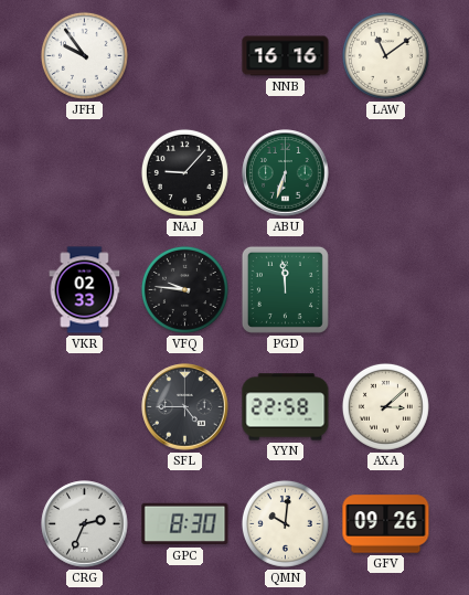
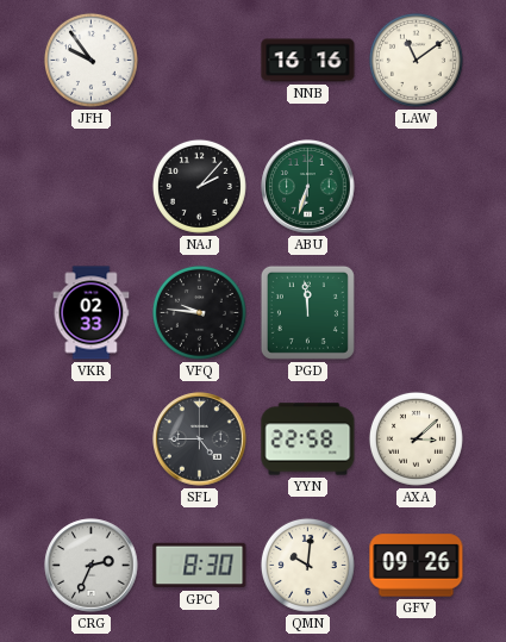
NAJ: 9:07 -> 2:07
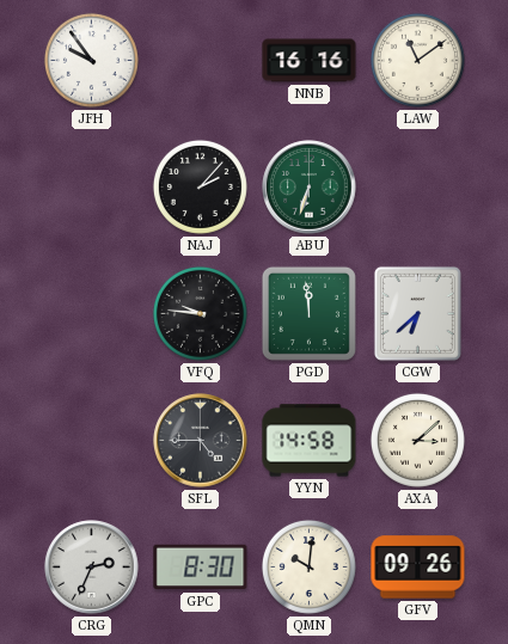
VKR: 02:33 -> none
CGW: none -> 6:38
YYN: 22:58 -> 14:58
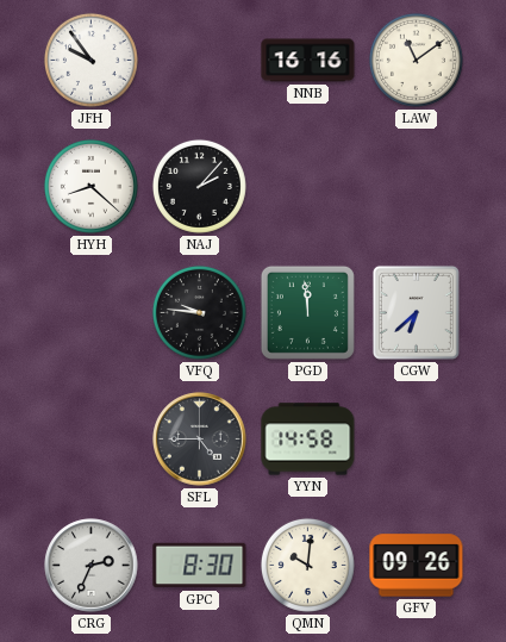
HYH: none -> 8:22
ABU: 6:33 -> none
AXA: 3:08 -> none
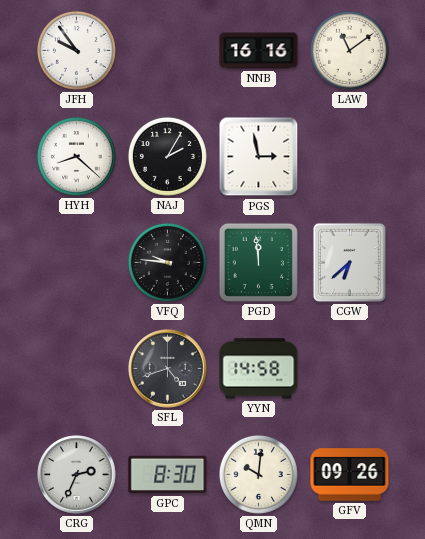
NAJ: 2:07 -> 2:05
PGS: none -> 2:58
SFL: 4:45 -> 4:42
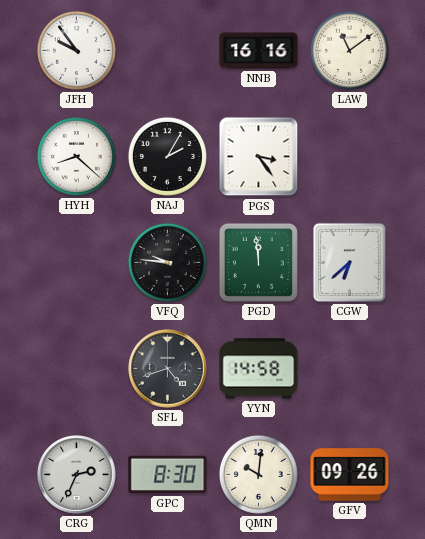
PGS: 2:58 -> 3:24
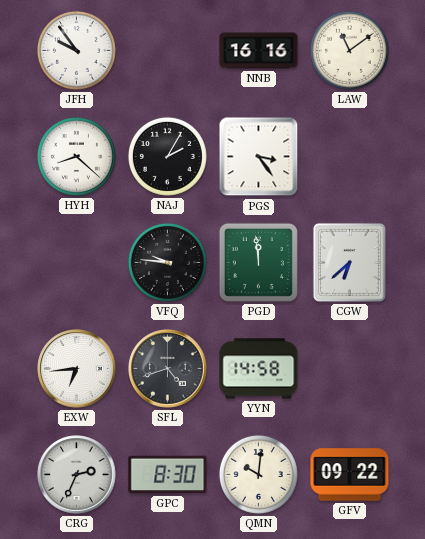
EXW: none -> 6:44
GFV: 09:26 -> 09:22
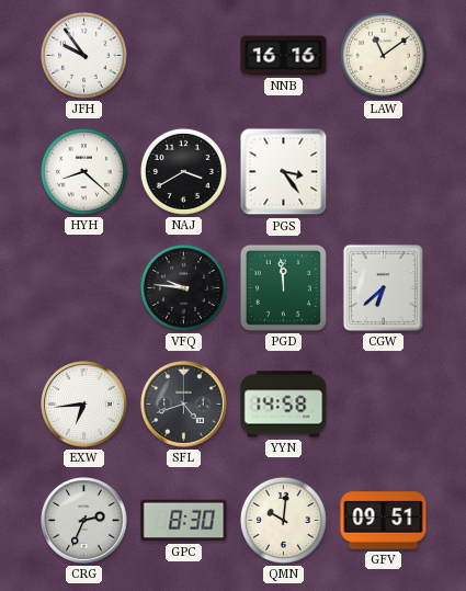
NAJ: 2:05 -> 3:40
GFV: 09:22 -> 09:51
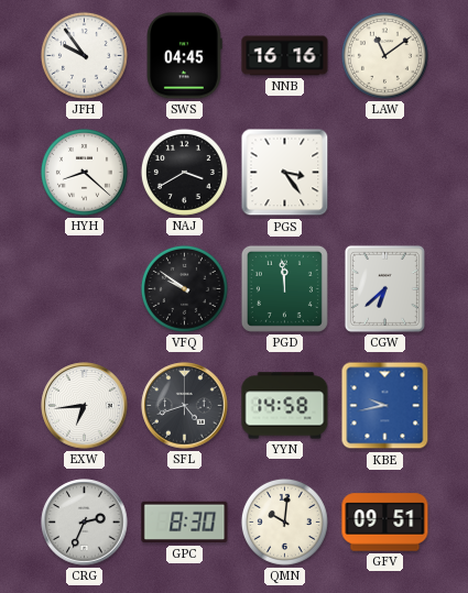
SWS: none -> 04:45
VFQ: 9:46 -> 9:51
KBE: none -> 9:43
